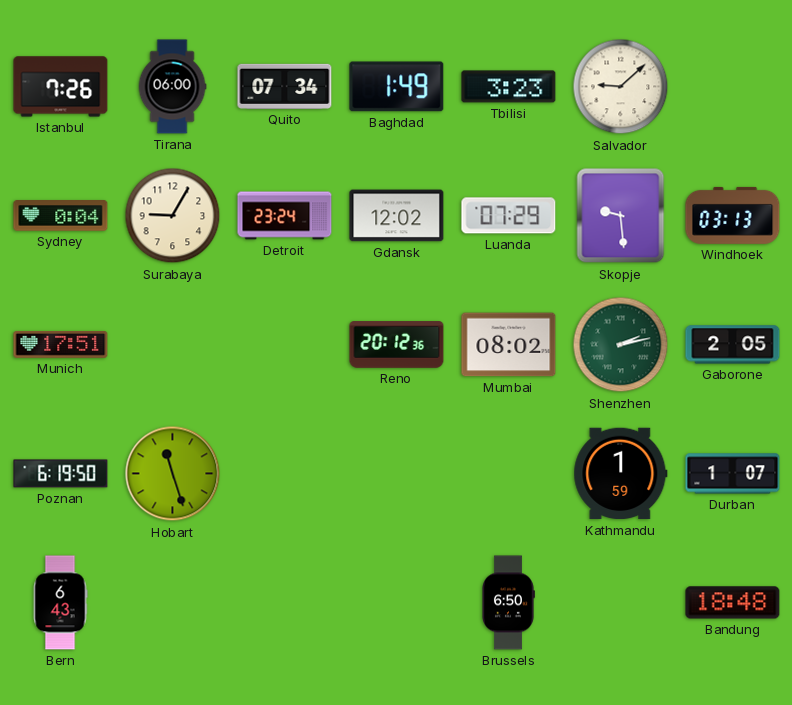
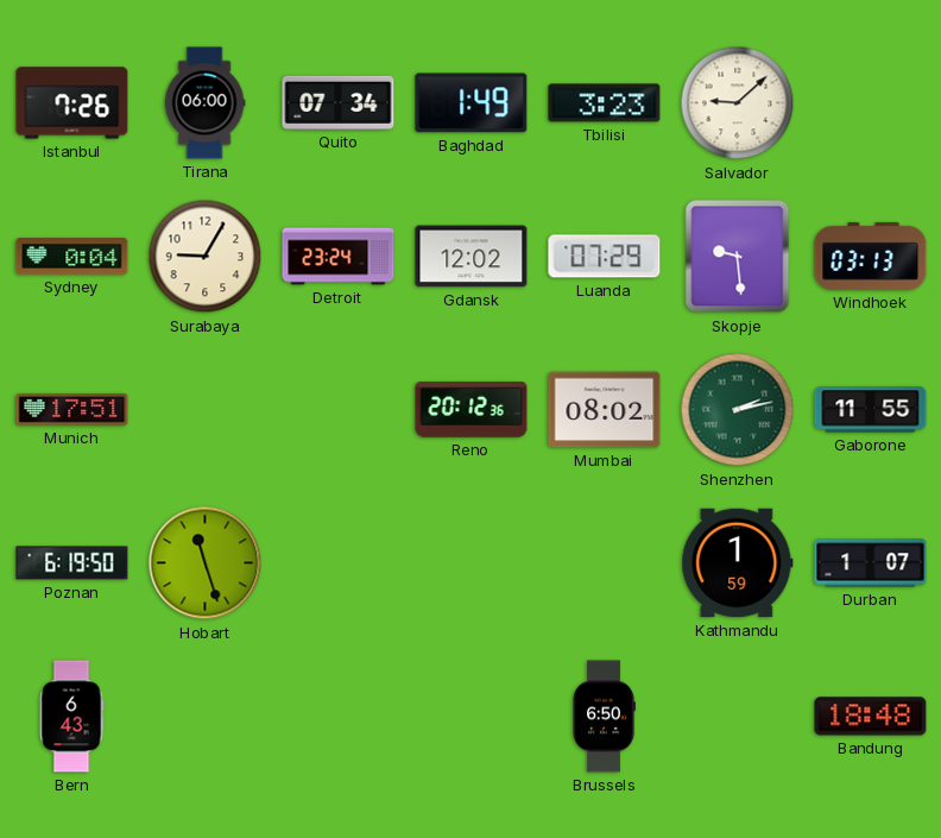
Gaborone: 2:05 -> 11:55
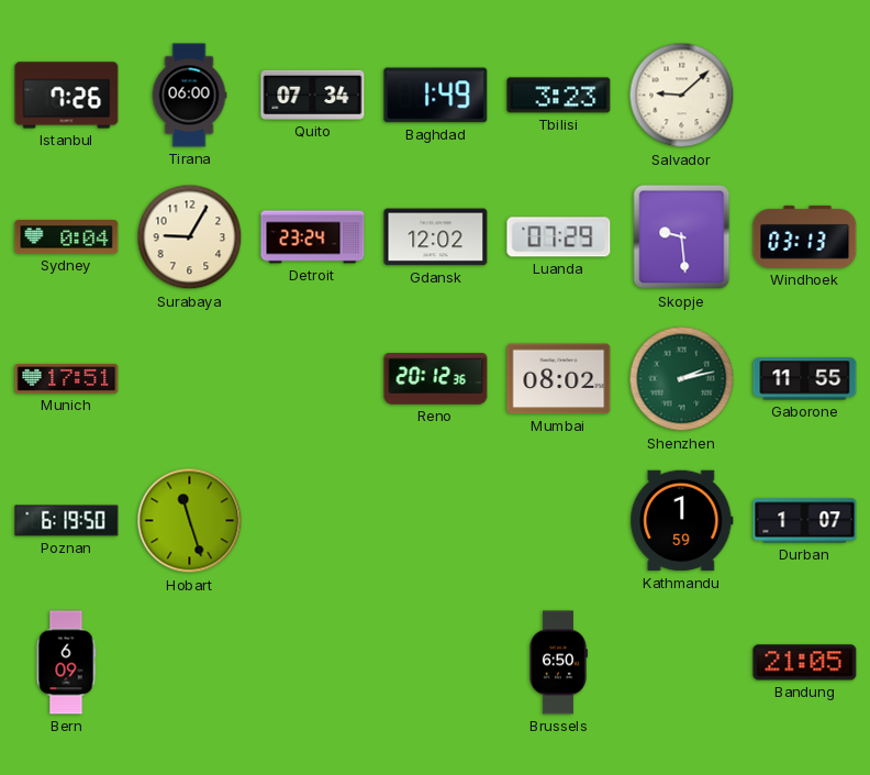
Bern: 6:43 -> 6:09
Bandung: 18:48 -> 21:05
